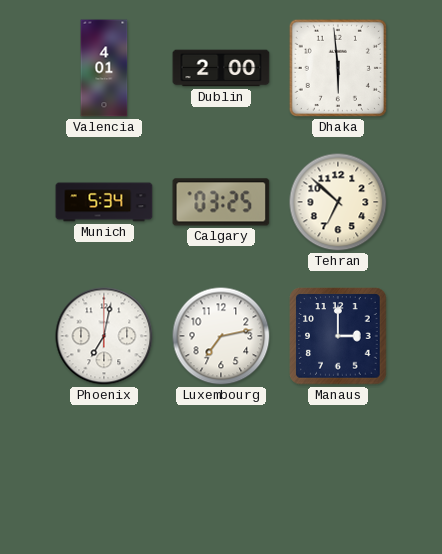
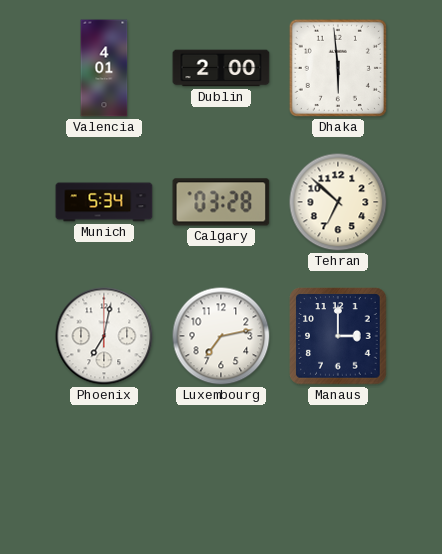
Calgary: 03:25 -> 03:28
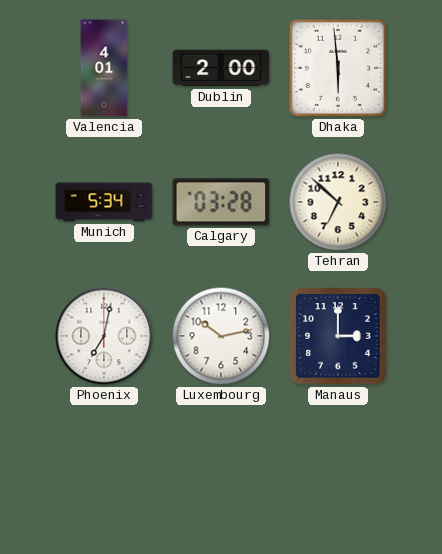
Luxembourg: 7:13 -> 10:13
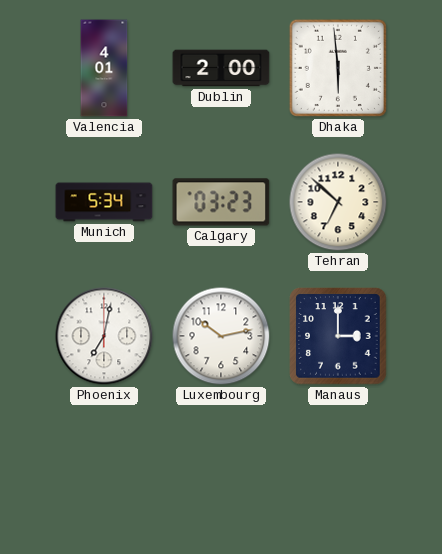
Calgary: 03:28 -> 03:23
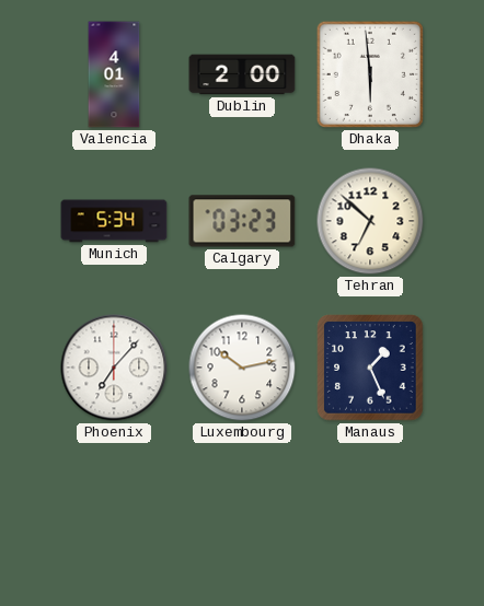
Phoenix: 7:02 -> 7:07
Manaus: 3:00 -> 1:26
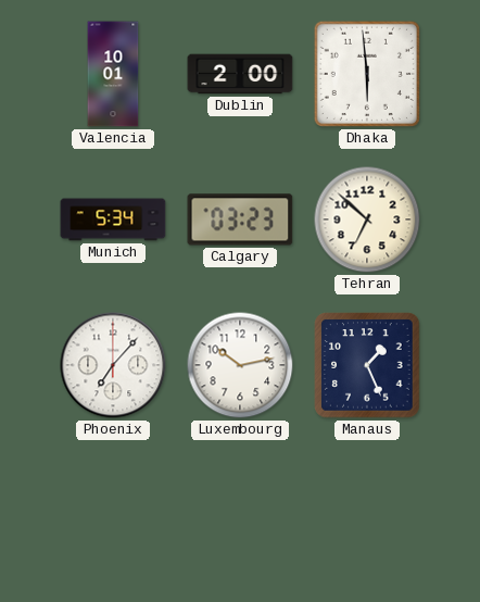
Valencia: 4:01 -> 10:01
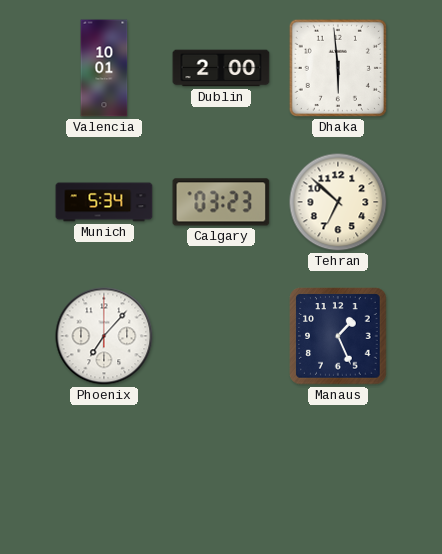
Luxembourg: 10:13 -> none
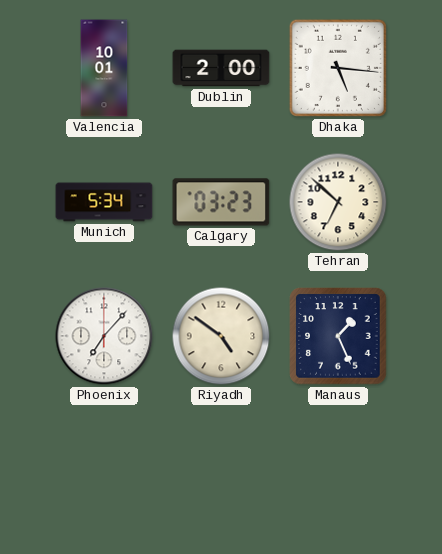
Dhaka: 5:59 -> 5:16
Riyadh: none -> 4:51
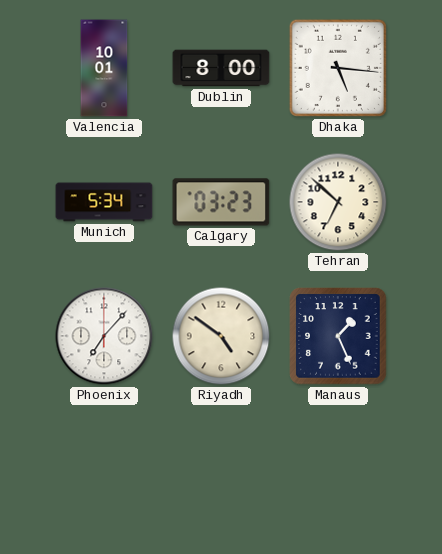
Dublin: 2:00 -> 8:00
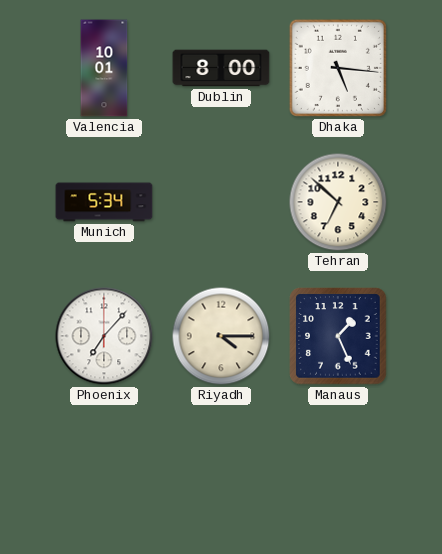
Calgary: 03:23 -> none
Riyadh: 4:51 -> 4:15
